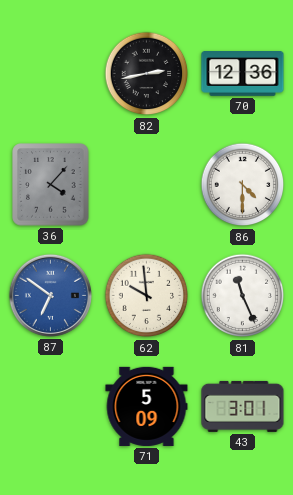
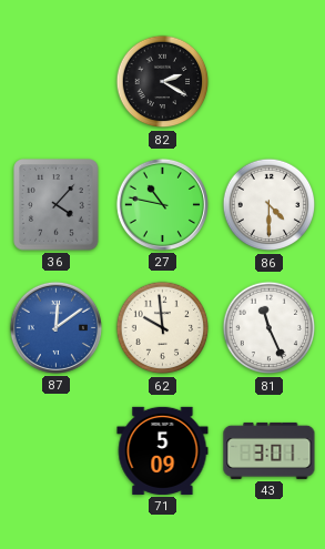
82: 2:43 -> 2:20
70: 12:36 -> none
27: none -> 10:47
87: 6:51 -> 12:09
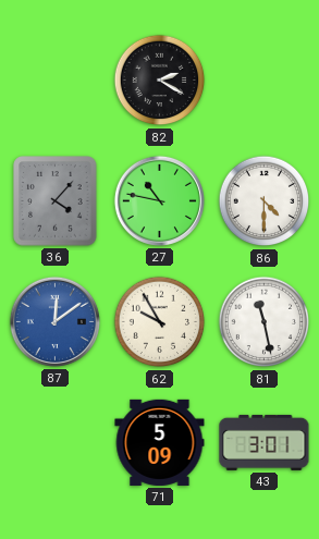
62: 9:59 -> 9:55
81: 11:26 -> 11:28
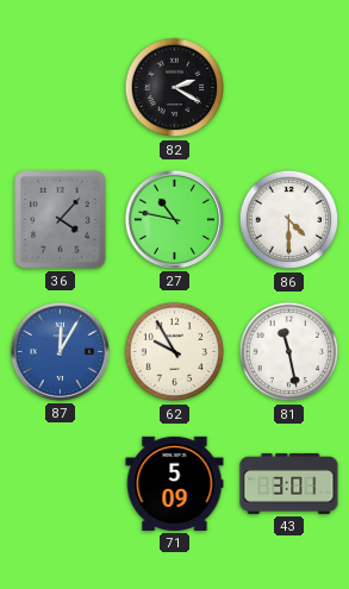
87: 12:09 -> 12:05
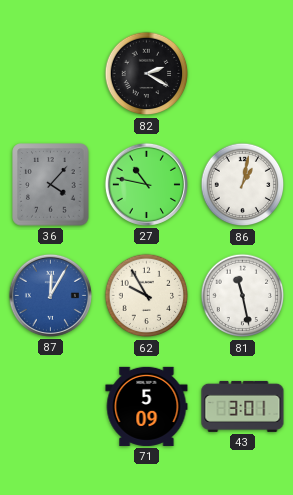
86: 4:30 -> 1:02
